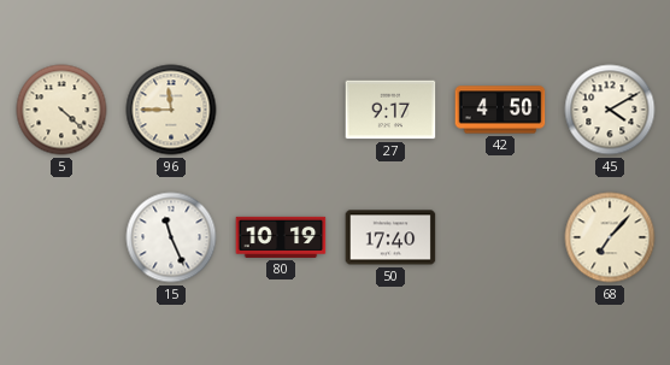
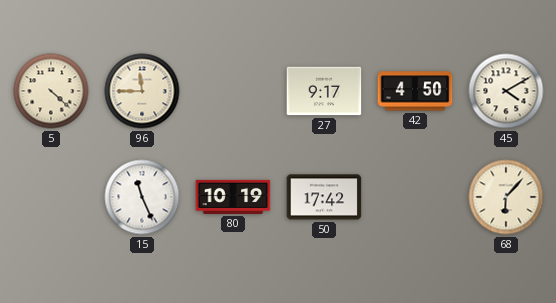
50: 17:40 -> 17:42
68: 7:07 -> 6:07
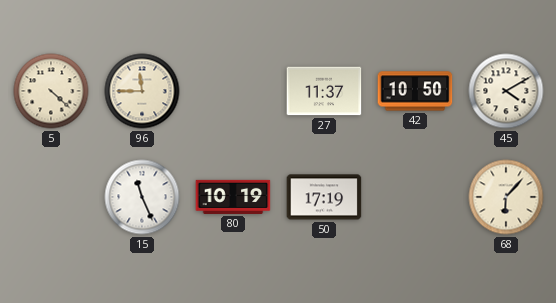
27: 9:17 -> 11:37
42: 4:50 -> 10:50
50: 17:42 -> 17:19
